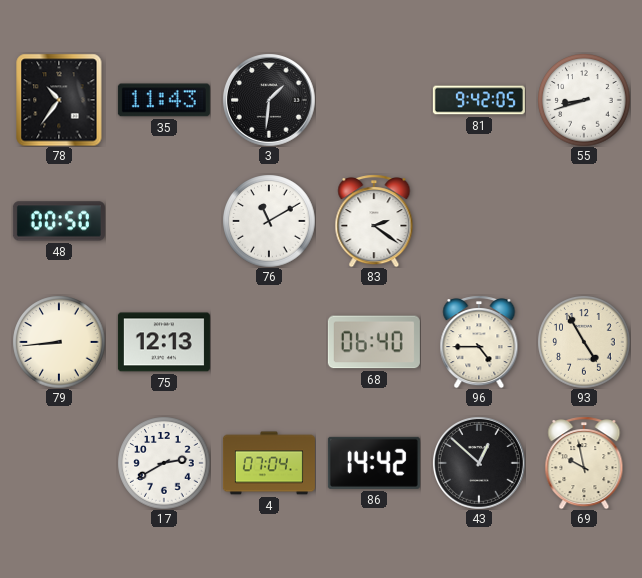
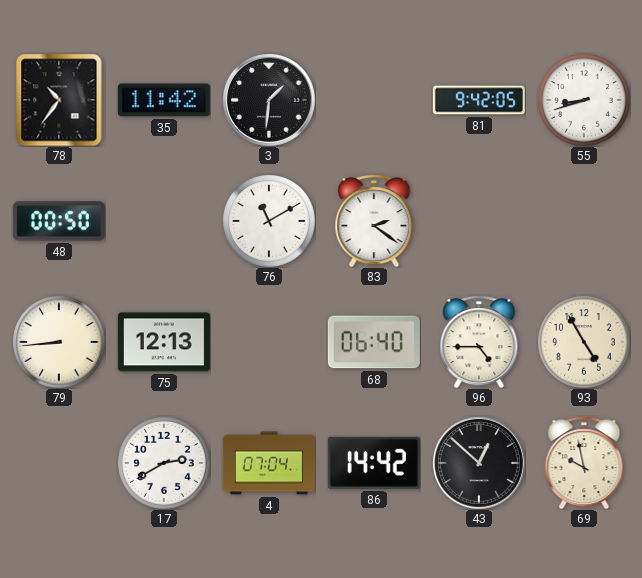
35: 11:43 -> 11:42
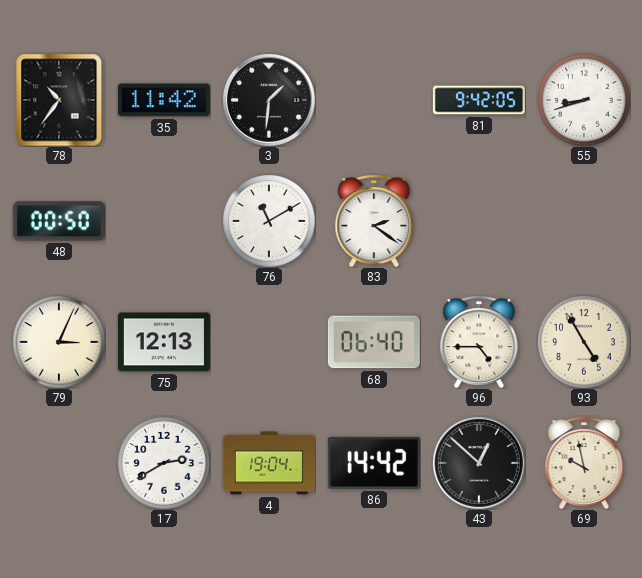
79: 8:44 -> 3:04
4: 07:04 -> 19:04
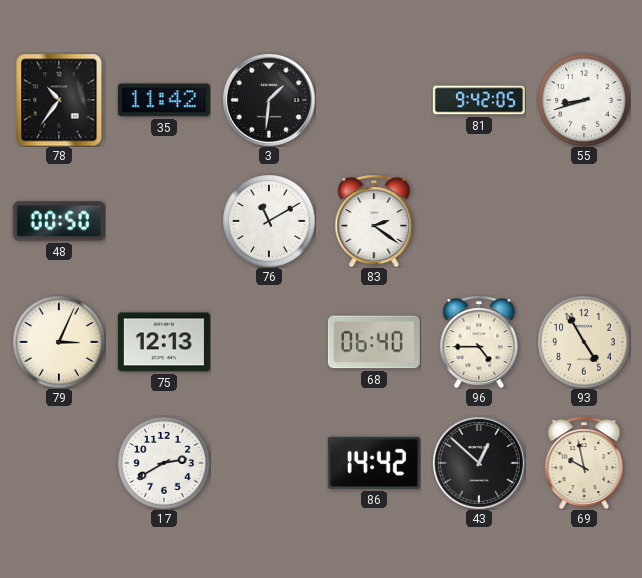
4: 19:04 -> none
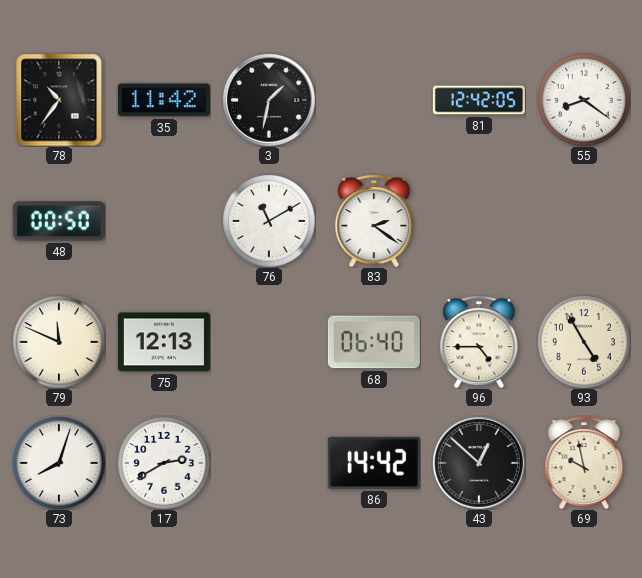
3: 1:31 -> 1:32
81: 9:42 -> 12:42
55: 8:42 -> 8:21
79: 3:04 -> 11:49
73: none -> 8:03
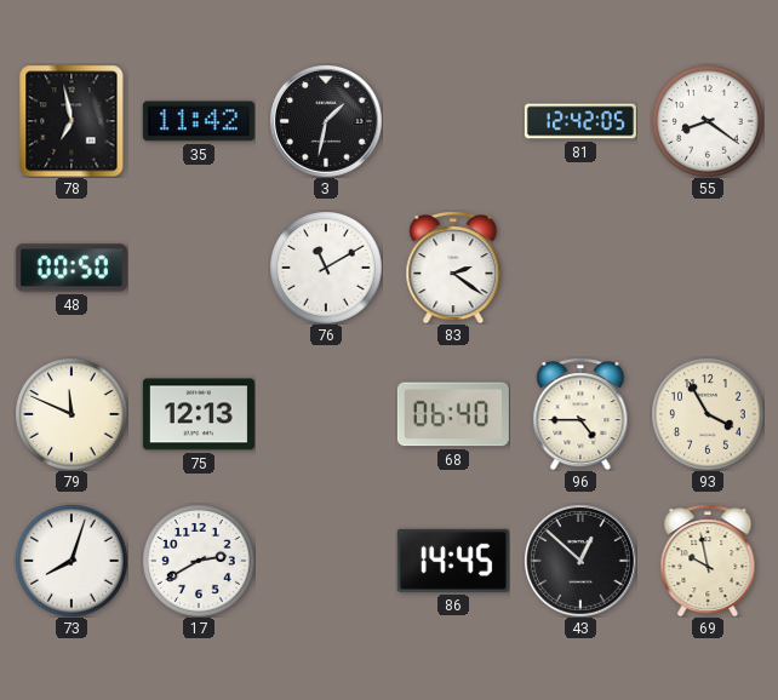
78: 10:36 -> 6:58
93: 4:55 -> 3:55
86: 14:42 -> 14:45
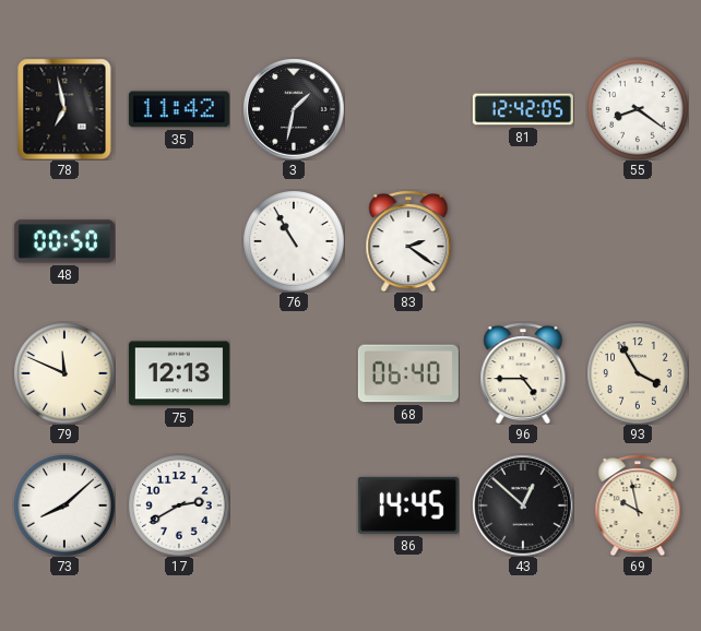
76: 11:10 -> 10:55
73: 8:03 -> 8:08
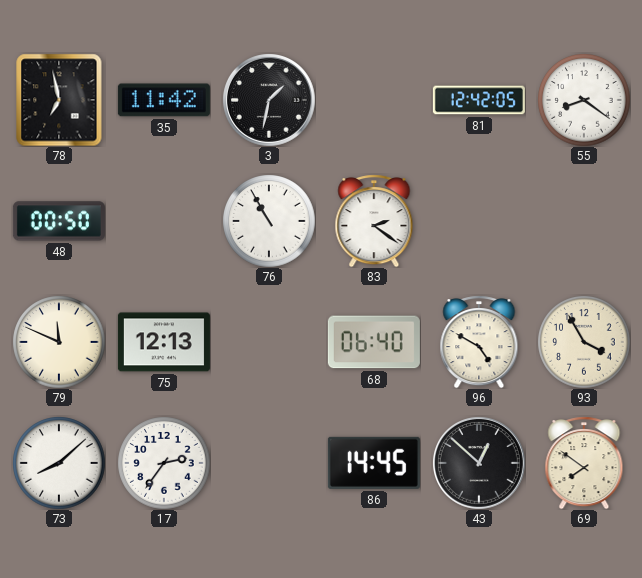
96: 4:45 -> 4:50
17: 2:40 -> 2:36
69: 9:58 -> 7:51
